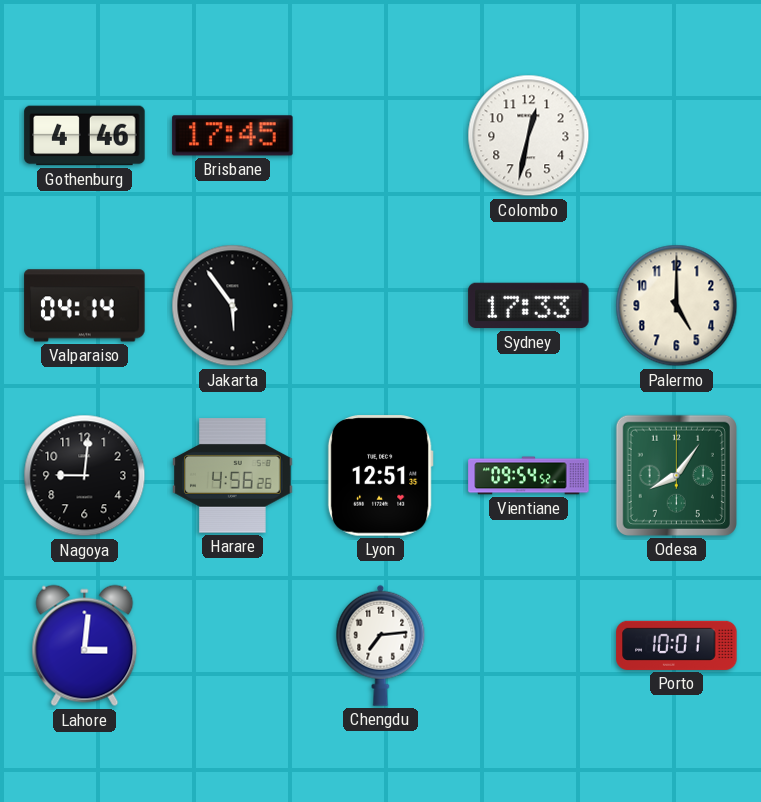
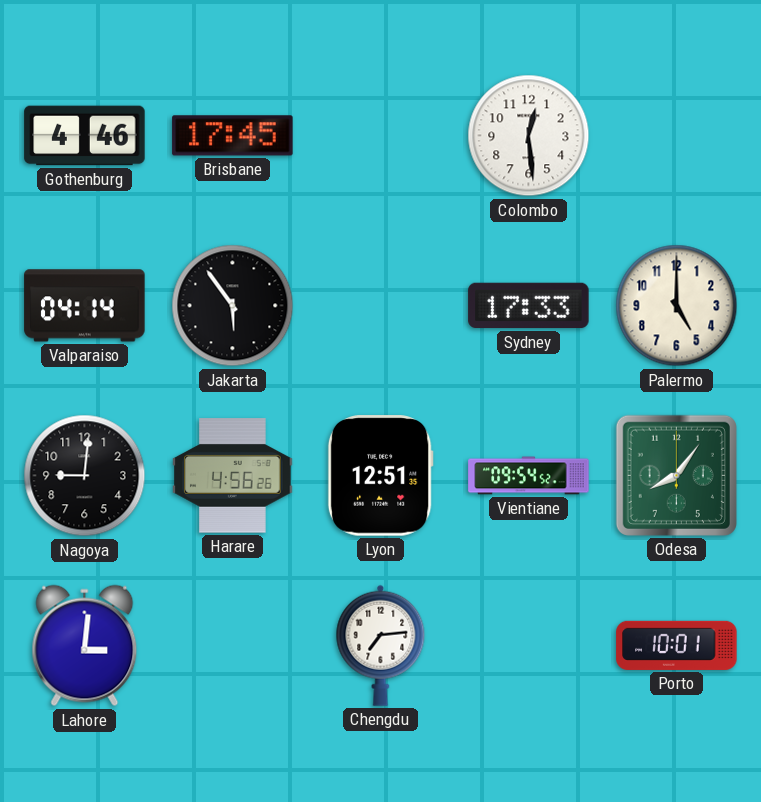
Colombo: 12:32 -> 12:29
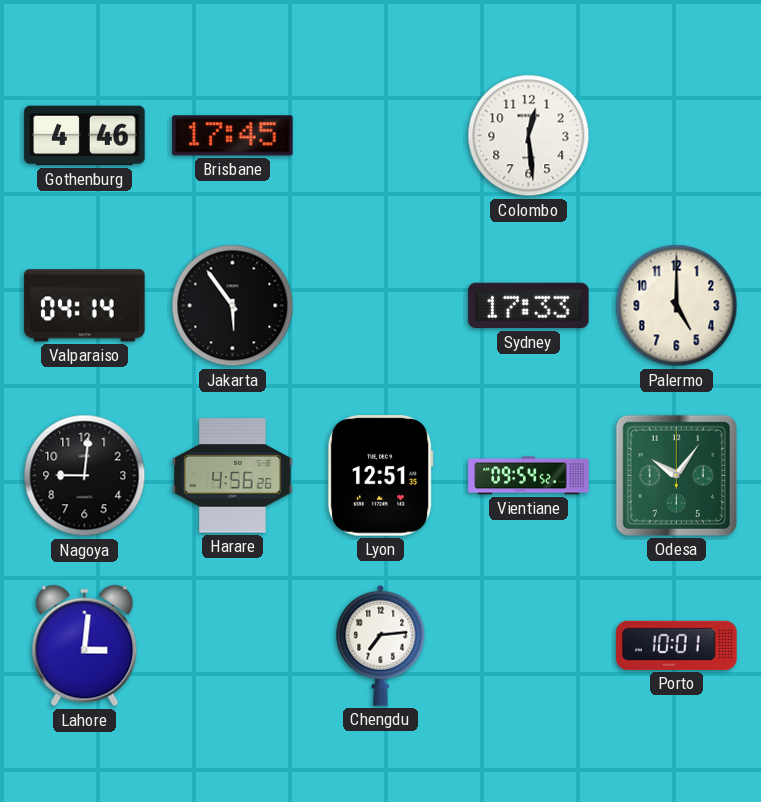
Odesa: 8:06 -> 10:06
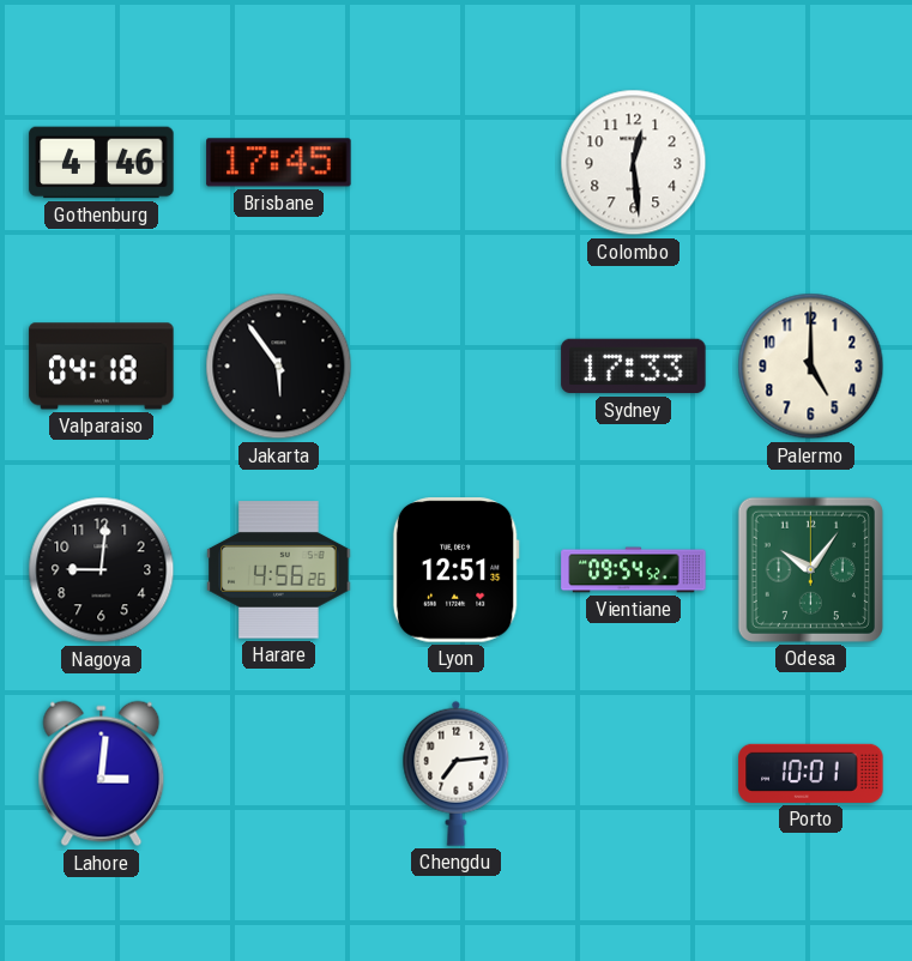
Valparaiso: 04:14 -> 04:18
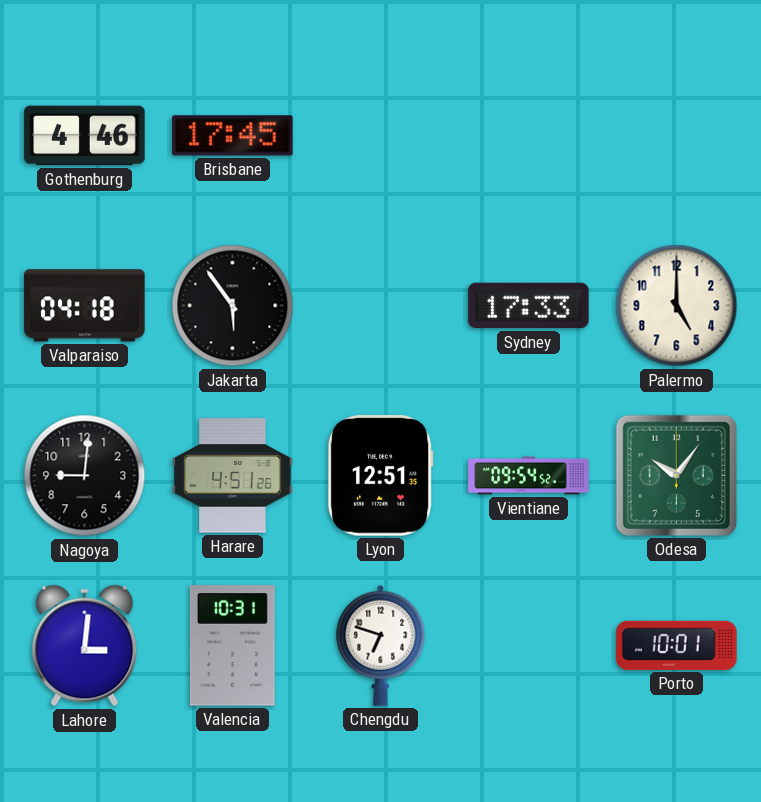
Colombo: 12:29 -> none
Harare: 4:56 -> 4:51
Valencia: none -> 10:31
Chengdu: 7:14 -> 6:48
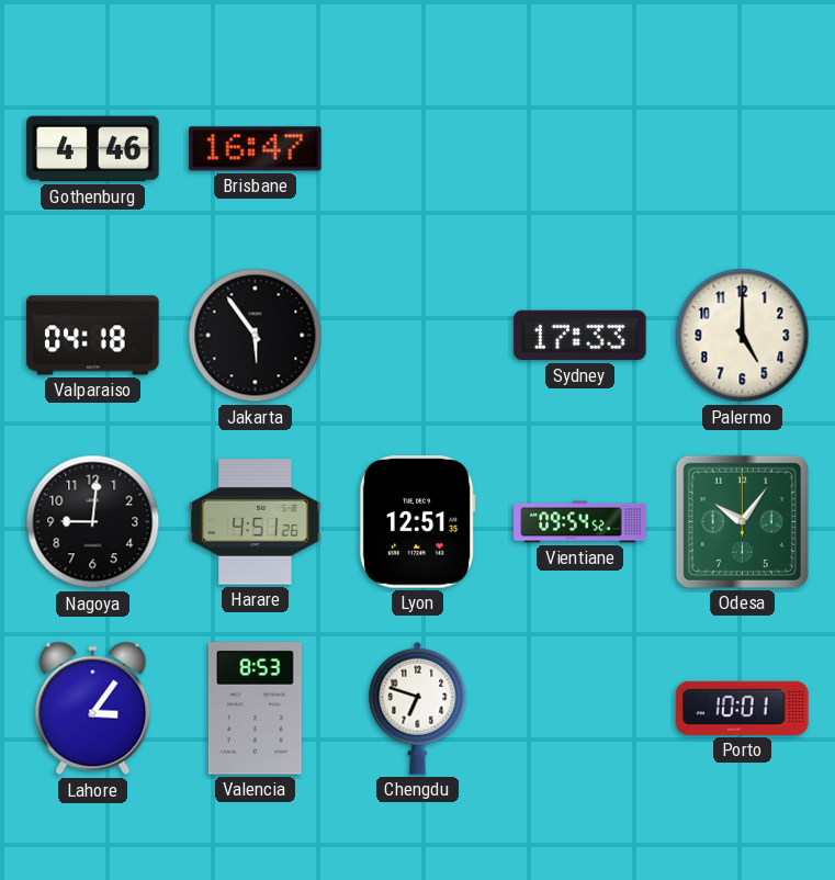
Brisbane: 17:45 -> 16:47
Lahore: 3:01 -> 3:06
Valencia: 10:31 -> 8:53
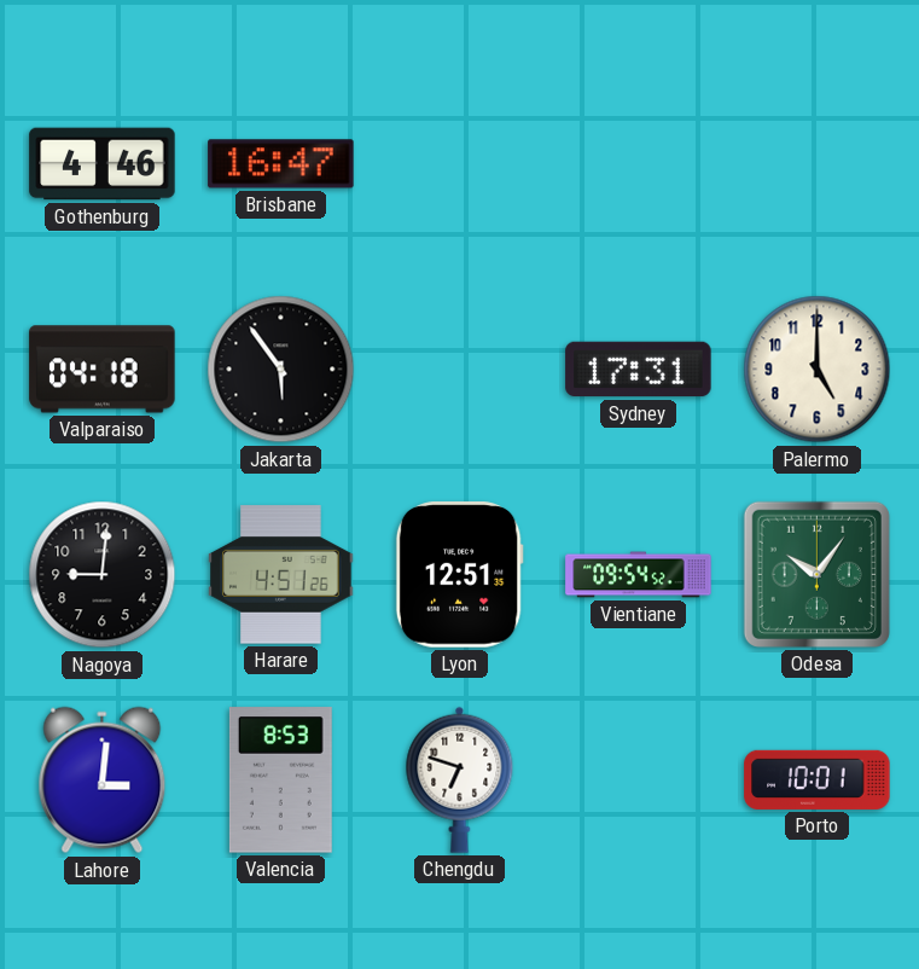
Sydney: 17:33 -> 17:31
Lahore: 3:06 -> 3:01
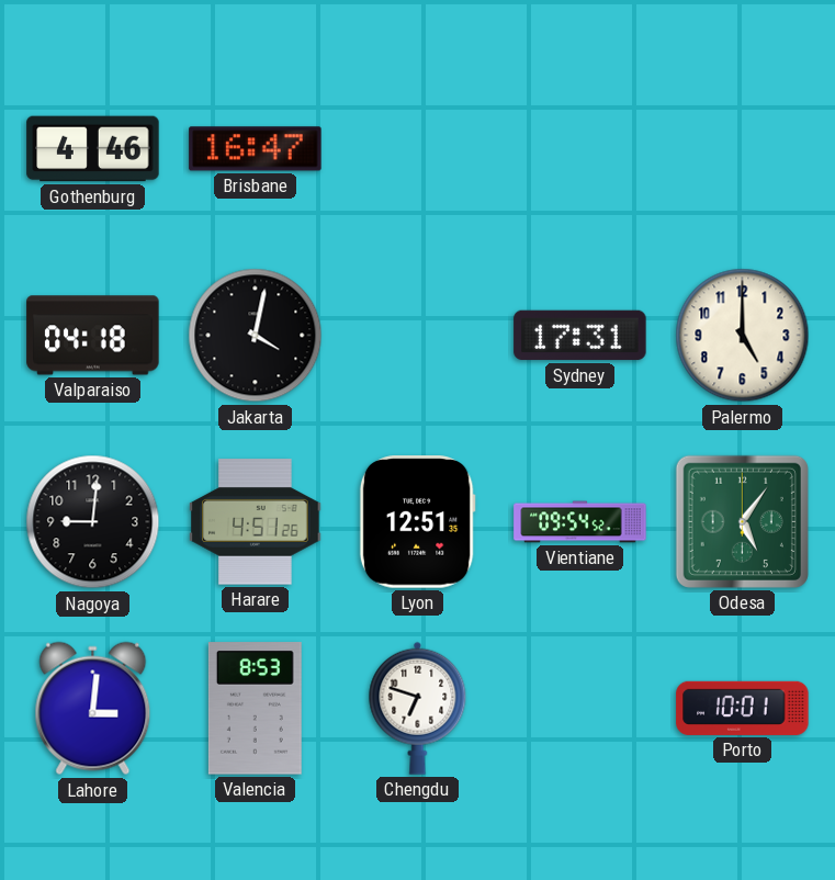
Jakarta: 5:54 -> 4:02
Odesa: 10:06 -> 5:06
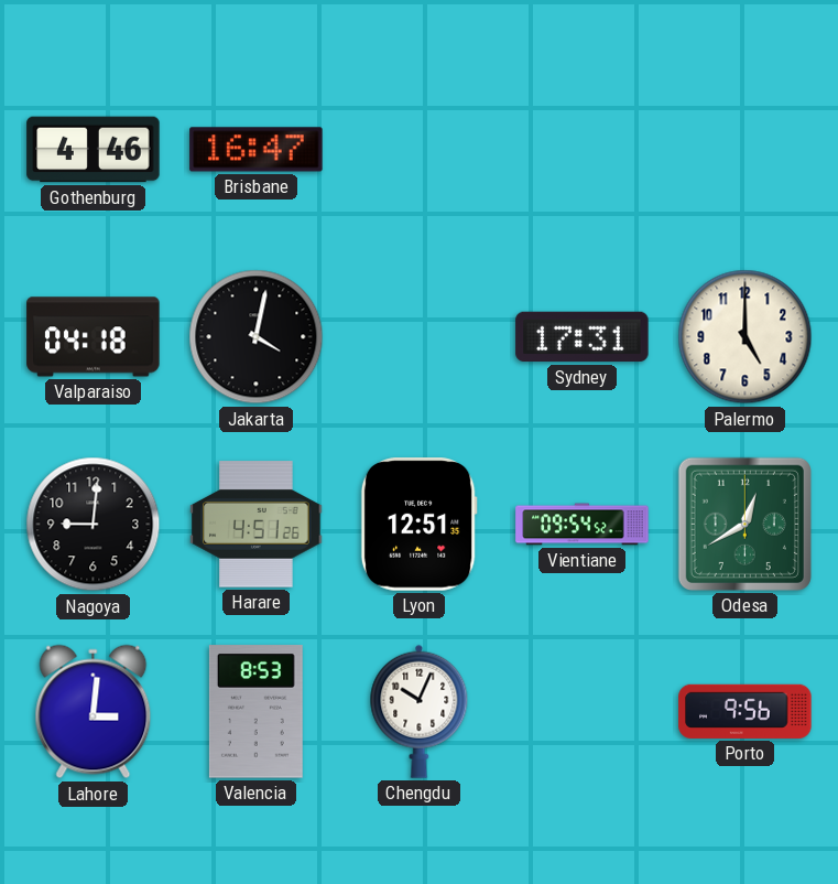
Odesa: 5:06 -> 12:40
Chengdu: 6:48 -> 10:04
Porto: 10:01 -> 9:56
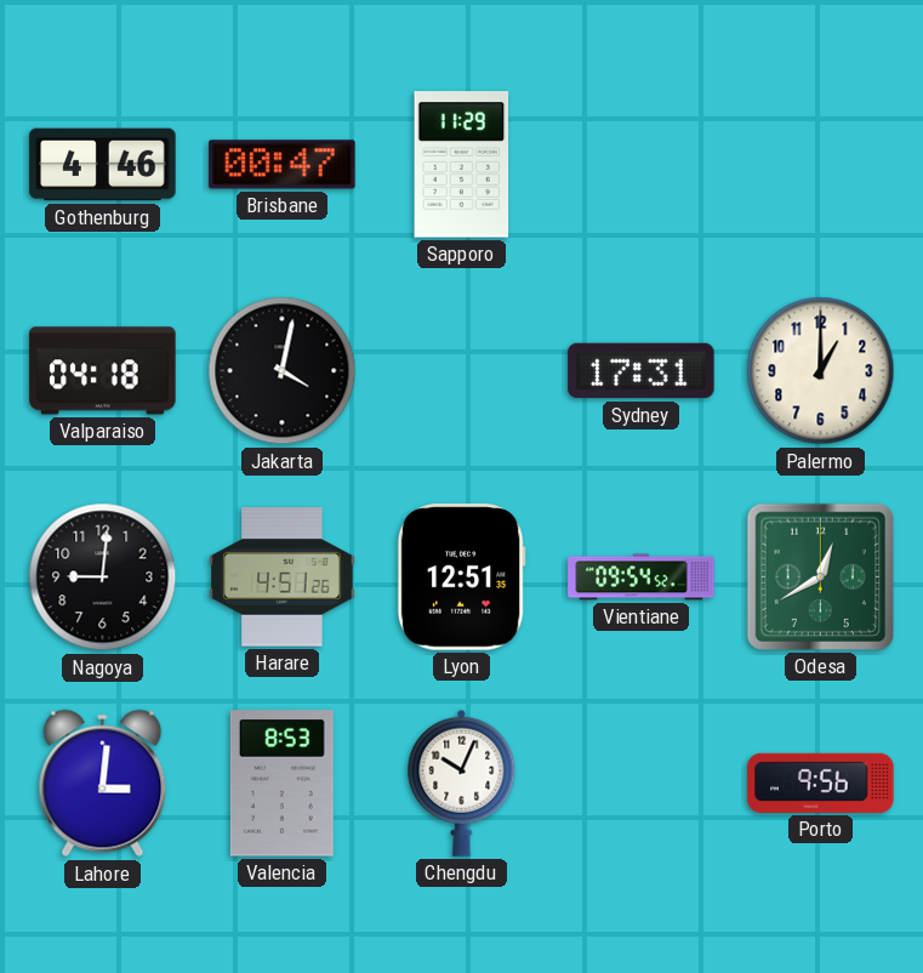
Brisbane: 16:47 -> 00:47
Sapporo: none -> 11:29
Palermo: 5:00 -> 1:00
